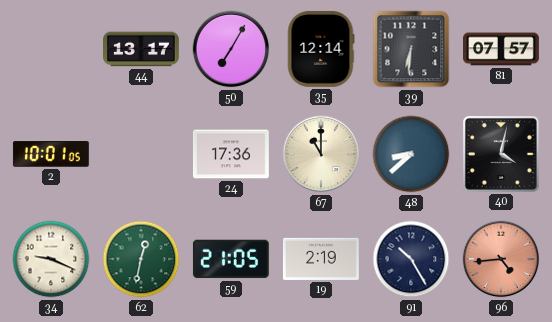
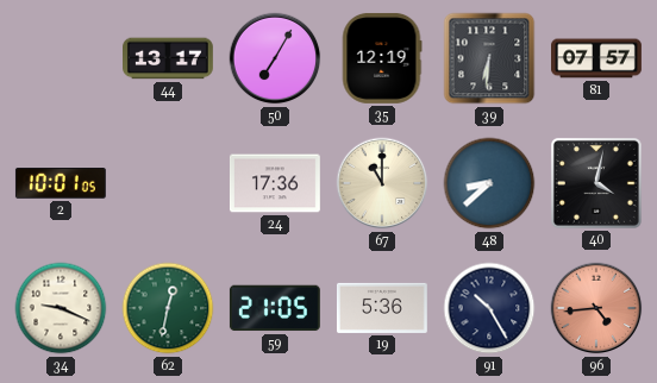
35: 12:14 -> 12:19
19: 2:19 -> 5:36
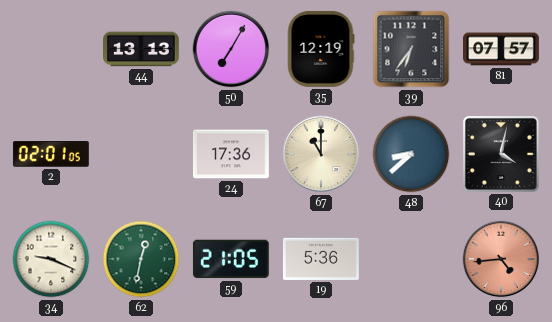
44: 13:17 -> 13:13
39: 6:31 -> 6:36
2: 10:01 -> 02:01
91: 10:25 -> none
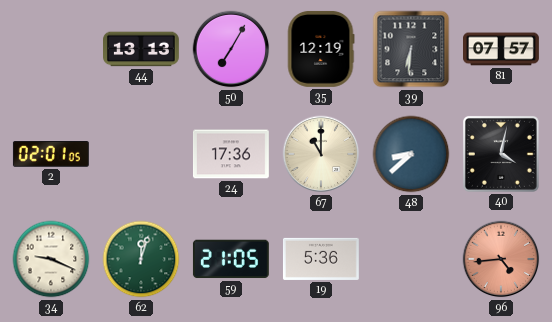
39: 6:36 -> 6:31
62: 12:32 -> 12:03
